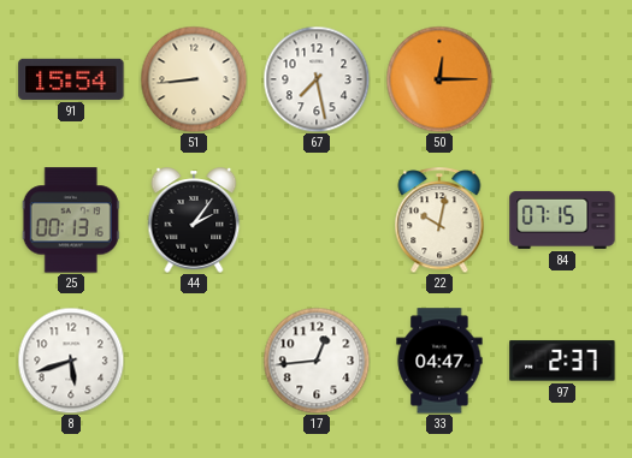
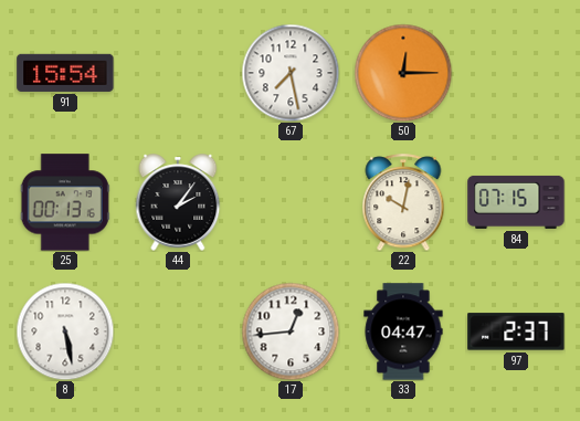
51: 8:44 -> none
8: 5:42 -> 5:28
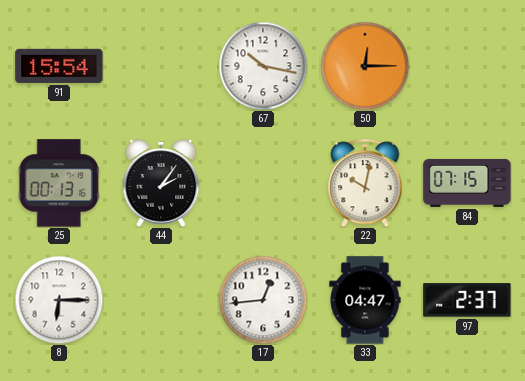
67: 7:28 -> 10:17
8: 5:28 -> 6:15
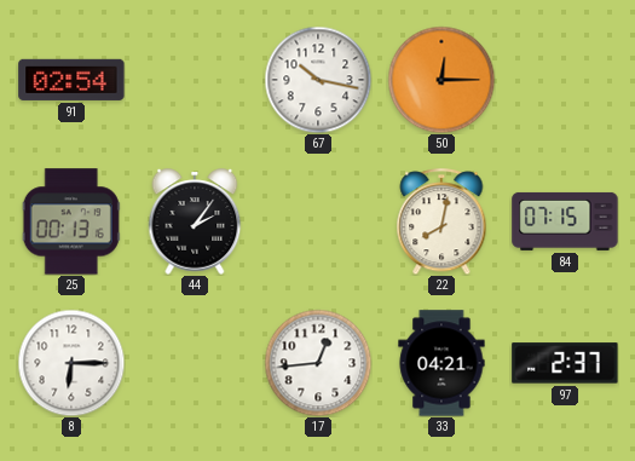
91: 15:54 -> 02:54
22: 10:02 -> 8:02
33: 04:47 -> 04:21
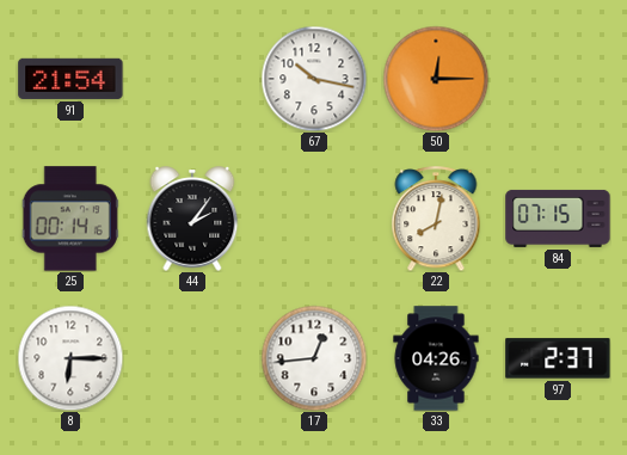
91: 02:54 -> 21:54
25: 00:13 -> 00:14
33: 04:21 -> 04:26
